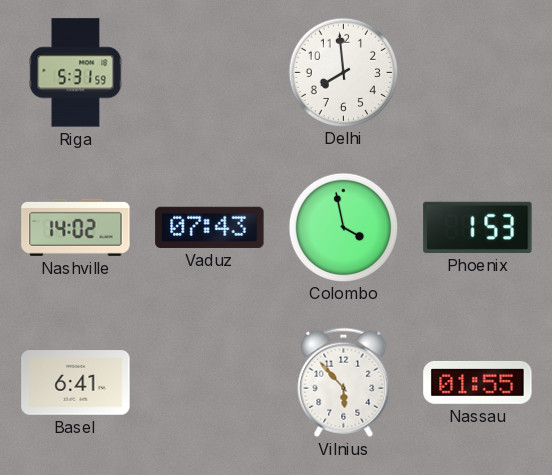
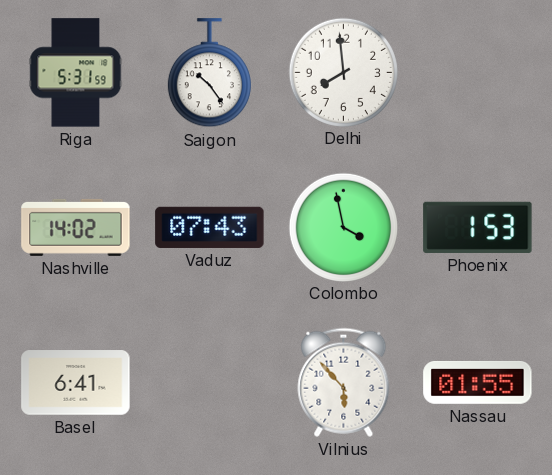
Saigon: none -> 10:24
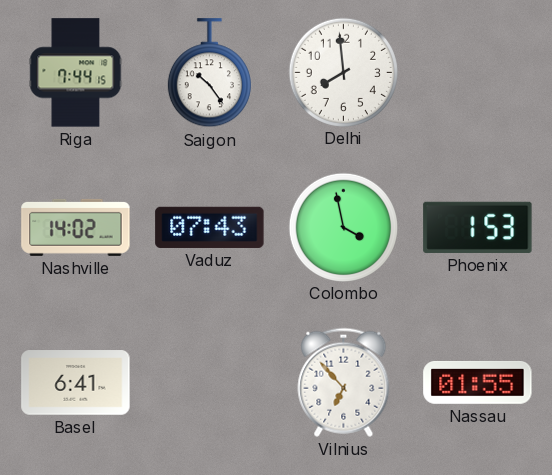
Riga: 5:31 -> 7:44
Vilnius: 5:53 -> 6:53
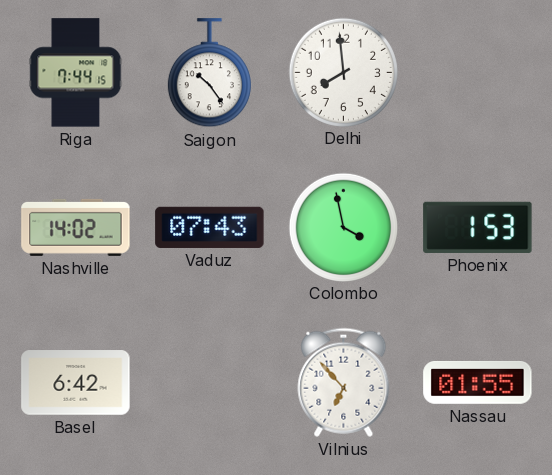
Basel: 6:41 -> 6:42
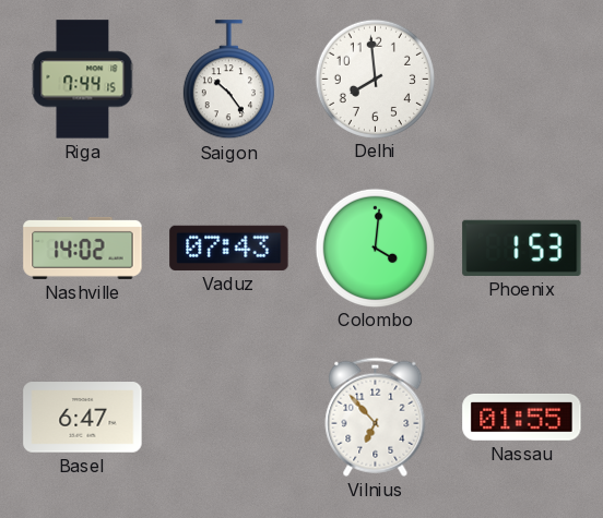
Colombo: 3:58 -> 4:01
Basel: 6:42 -> 6:47
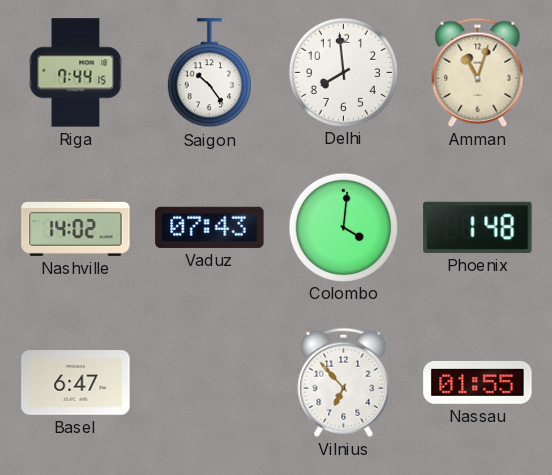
Amman: none -> 11:03
Phoenix: 1:53 -> 1:48
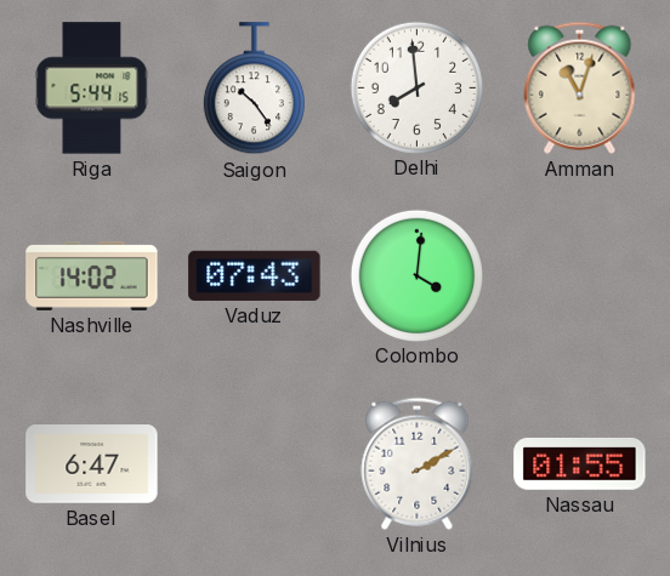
Riga: 7:44 -> 5:44
Phoenix: 1:48 -> none
Vilnius: 6:53 -> 2:10
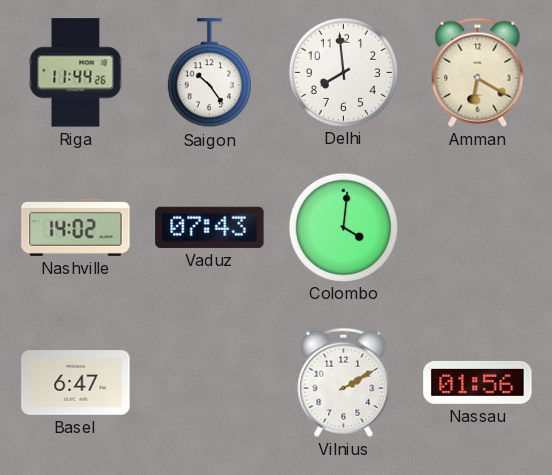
Riga: 5:44 -> 11:44
Amman: 11:03 -> 6:20
Nassau: 01:55 -> 01:56
